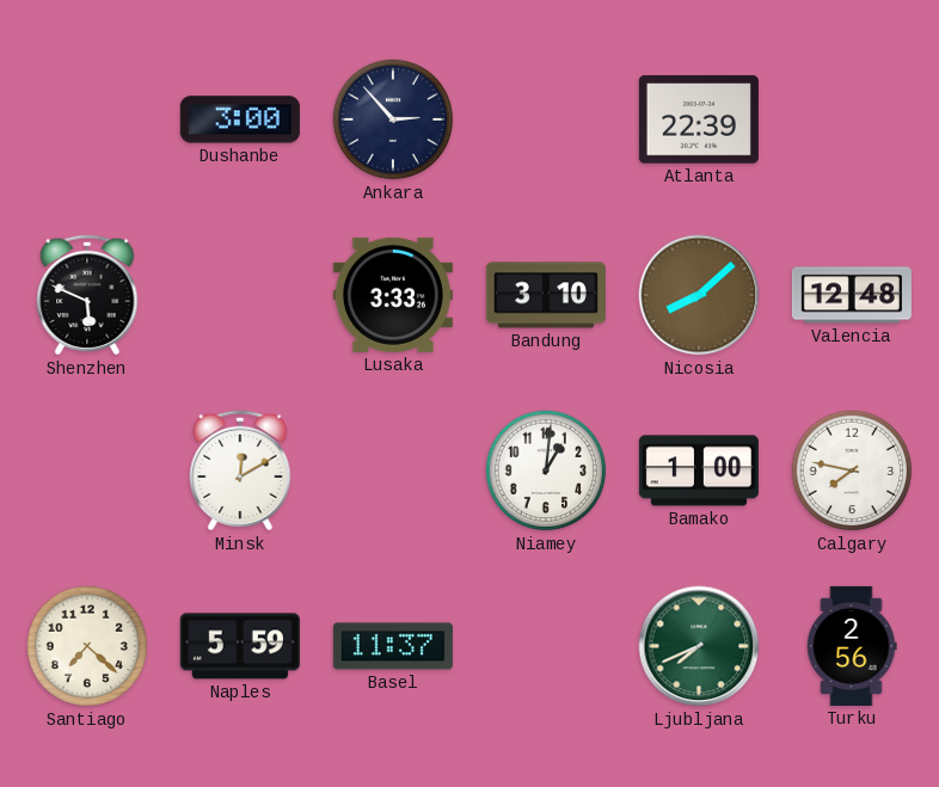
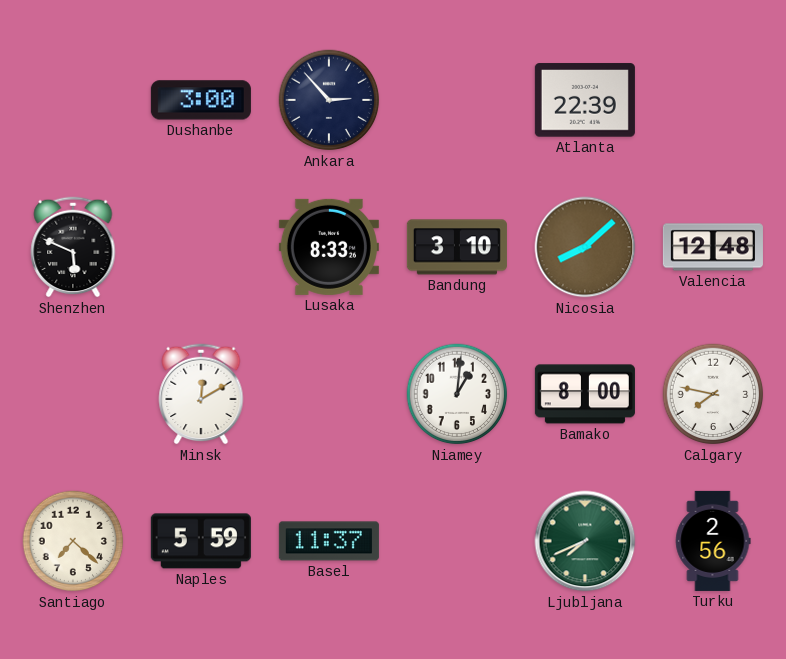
Lusaka: 3:33 -> 8:33
Bamako: 1:00 -> 8:00
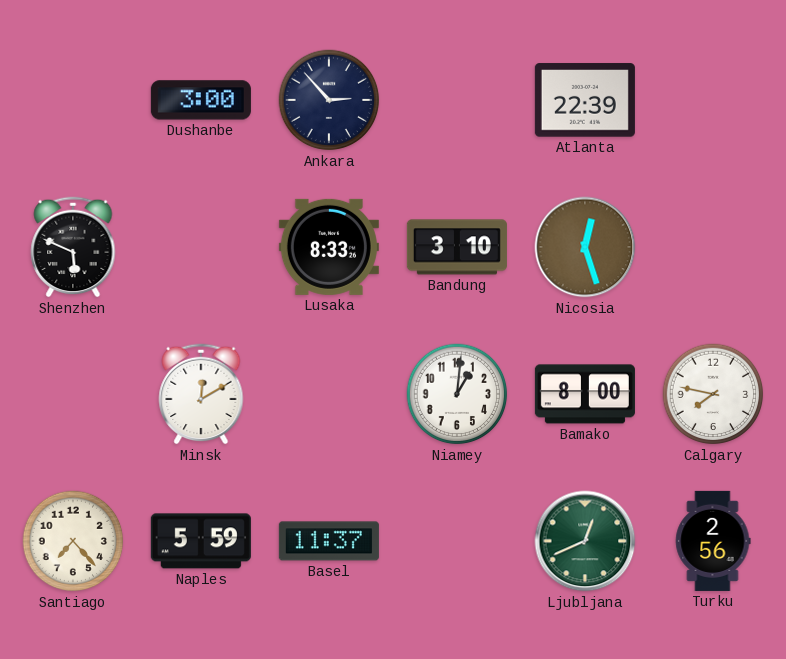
Nicosia: 8:08 -> 12:27
Valencia: 12:48 -> none
Santiago: 7:22 -> 7:23
Ljubljana: 7:41 -> 12:41
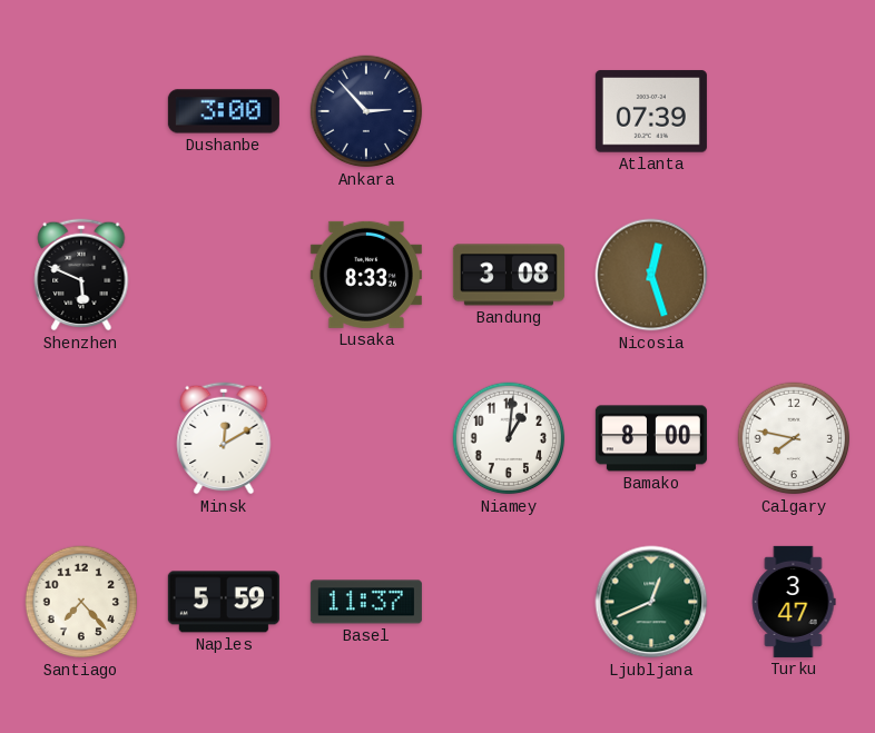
Atlanta: 22:39 -> 07:39
Bandung: 3:10 -> 3:08
Turku: 2:56 -> 3:47
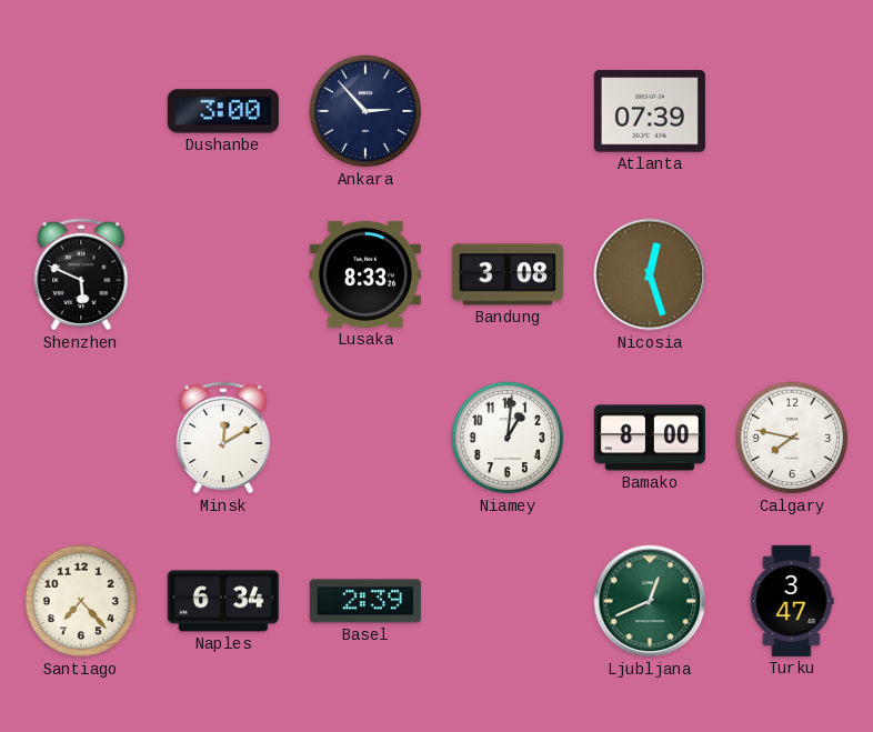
Naples: 5:59 -> 6:34
Basel: 11:37 -> 2:39
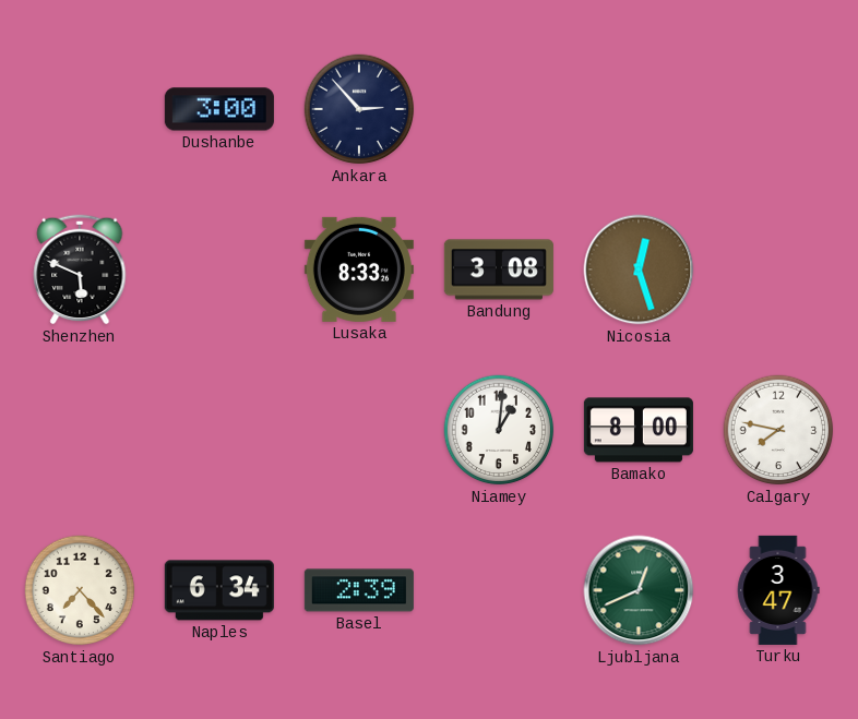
Atlanta: 07:39 -> none
Minsk: 12:10 -> none
